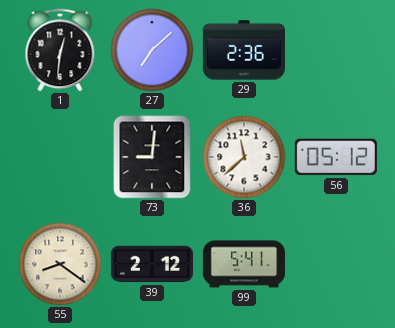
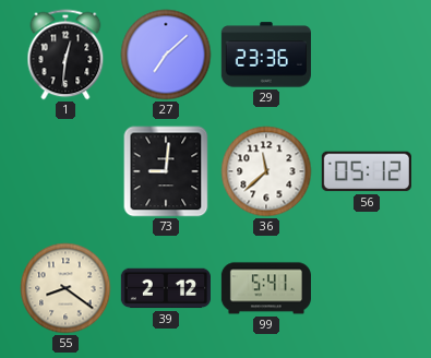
29: 2:36 -> 23:36
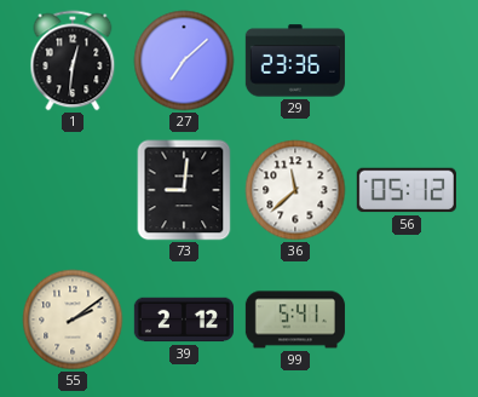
55: 8:21 -> 2:09
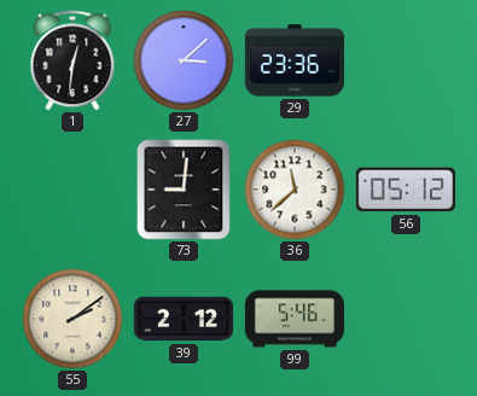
27: 7:08 -> 3:08
99: 5:41 -> 5:46
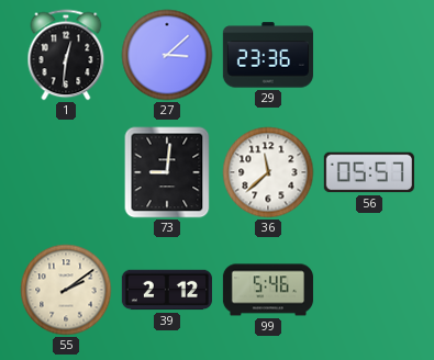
56: 05:12 -> 05:57
